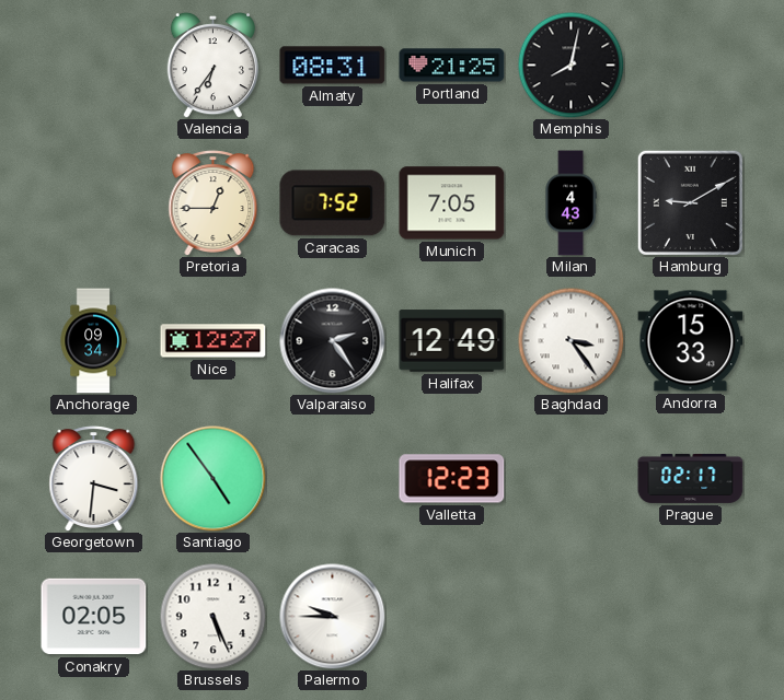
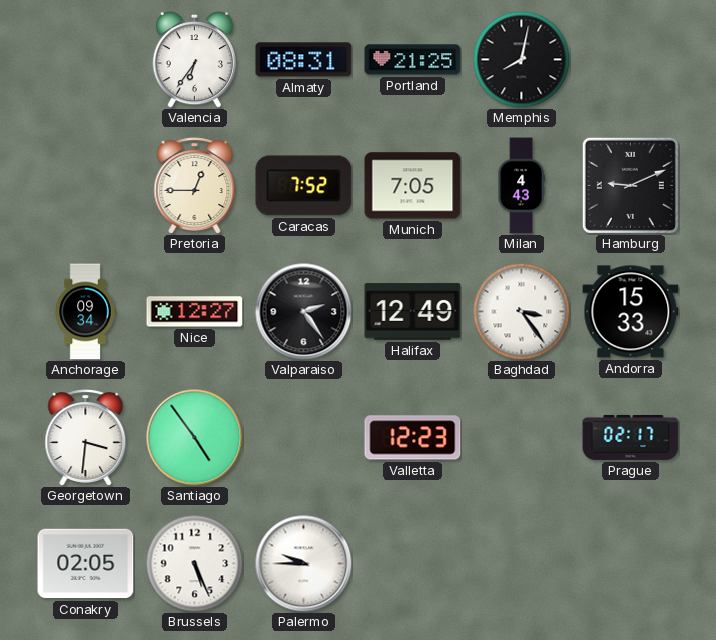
Hamburg: 9:10 -> 9:11
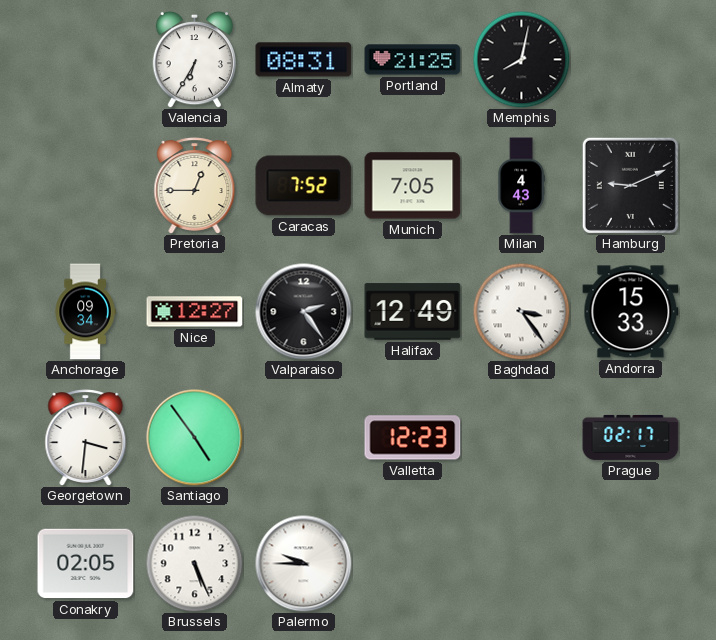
Valencia: 6:36 -> 6:35
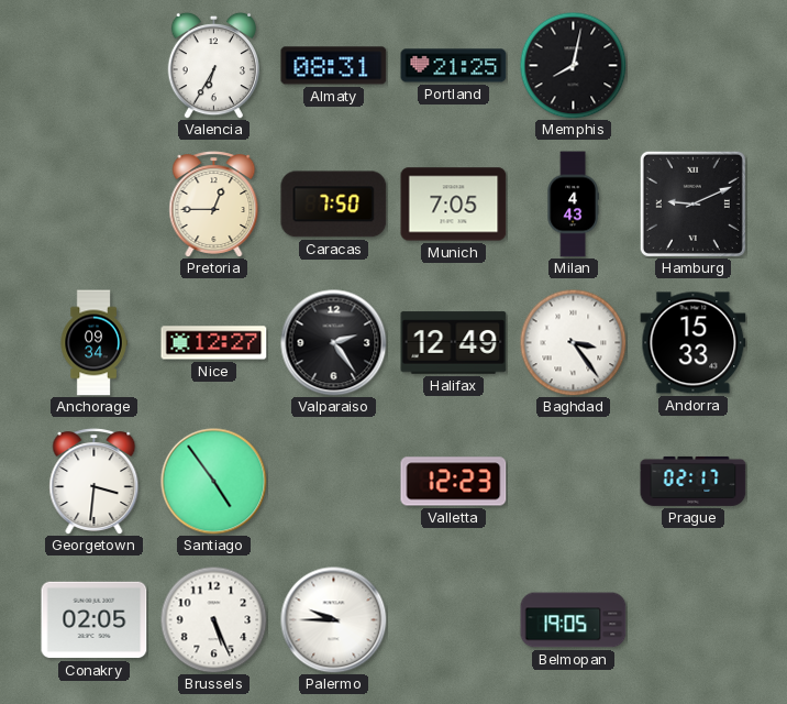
Caracas: 7:52 -> 7:50
Belmopan: none -> 19:05
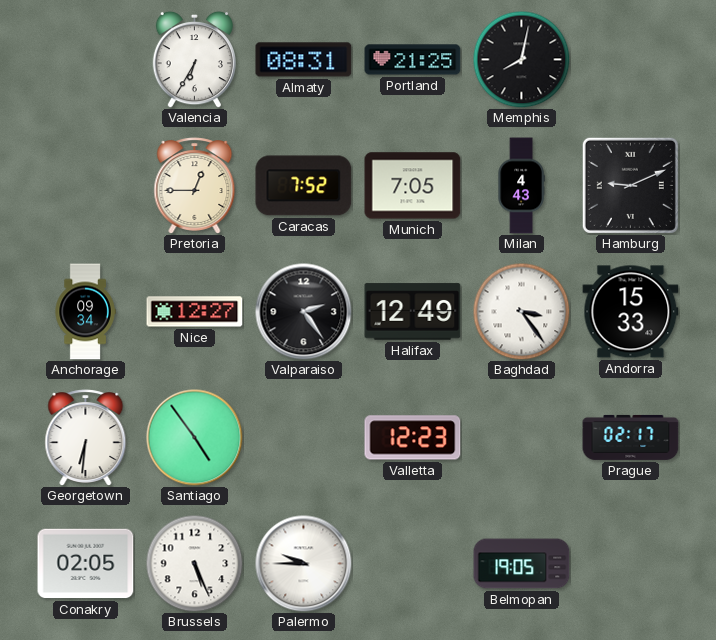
Caracas: 7:50 -> 7:52
Georgetown: 3:31 -> 6:31
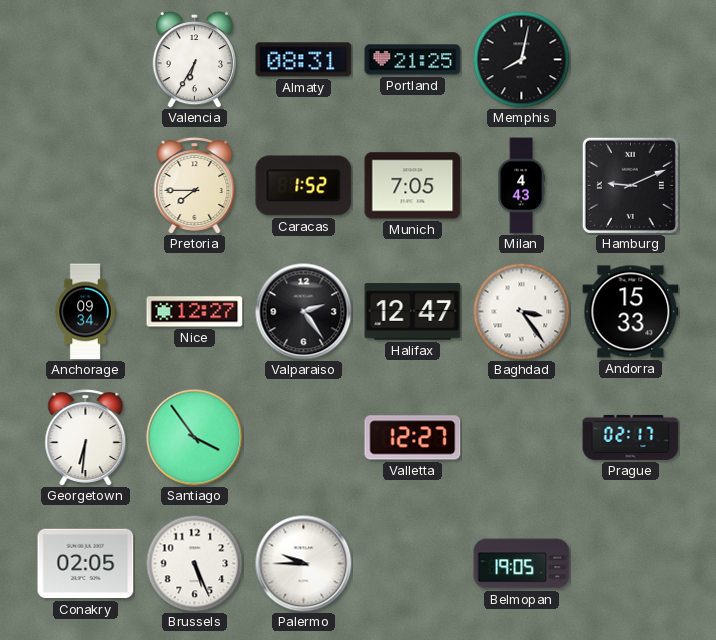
Pretoria: 12:45 -> 7:45
Caracas: 7:52 -> 1:52
Halifax: 12:49 -> 12:47
Santiago: 4:54 -> 3:54
Valletta: 12:23 -> 12:27
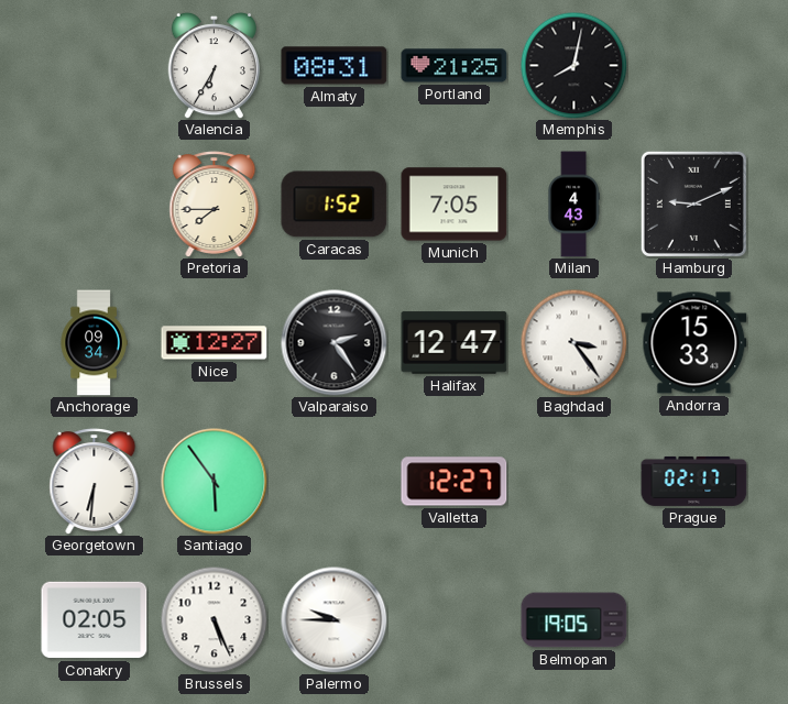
Santiago: 3:54 -> 5:54
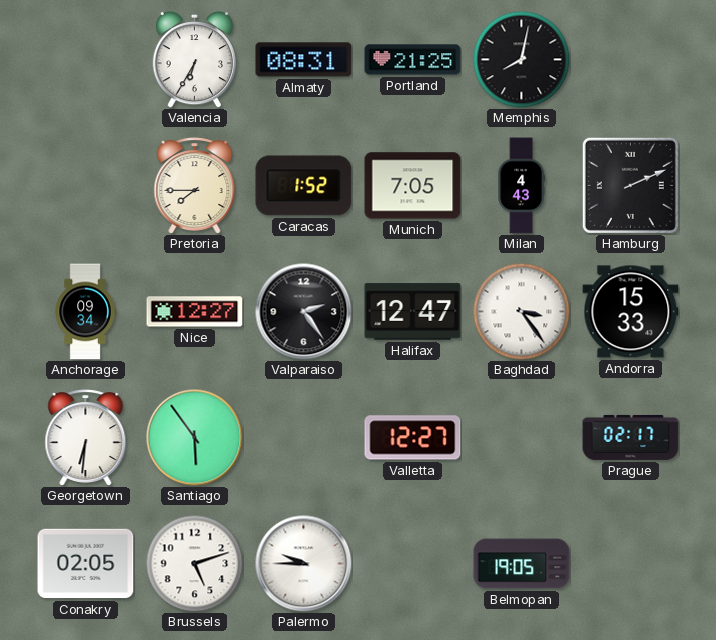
Hamburg: 9:11 -> 2:11
Brussels: 5:26 -> 5:12
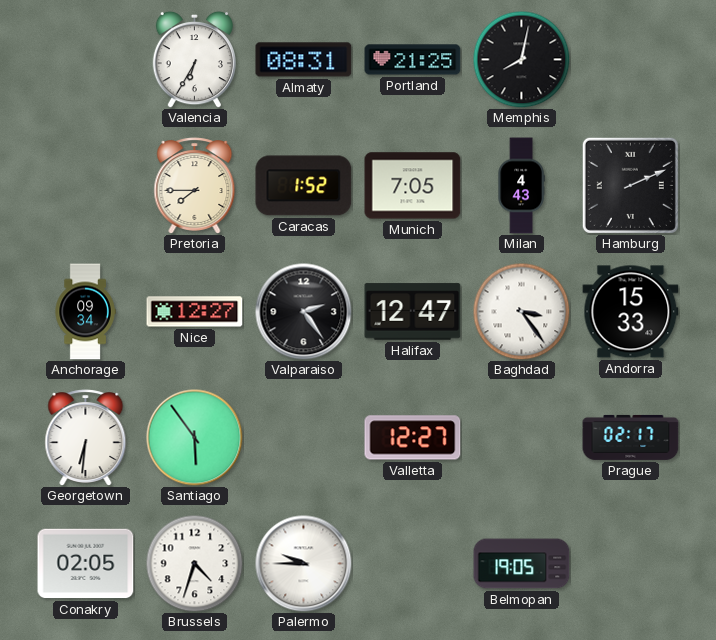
Brussels: 5:12 -> 4:33
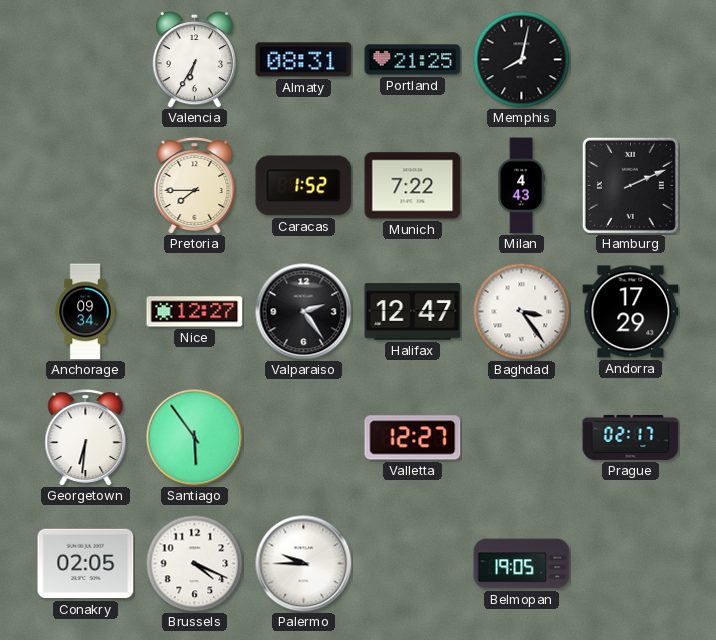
Munich: 7:05 -> 7:22
Andorra: 15:33 -> 17:29
Brussels: 4:33 -> 4:19
